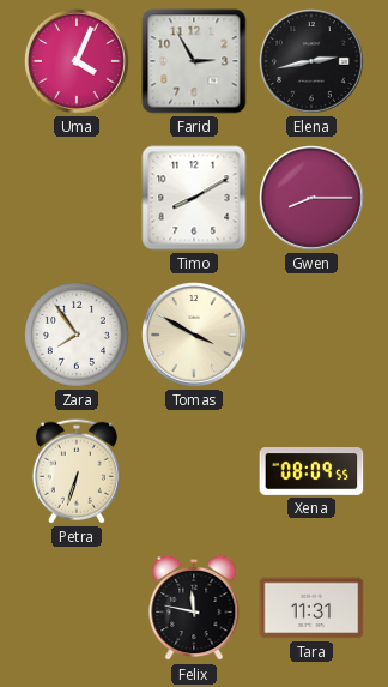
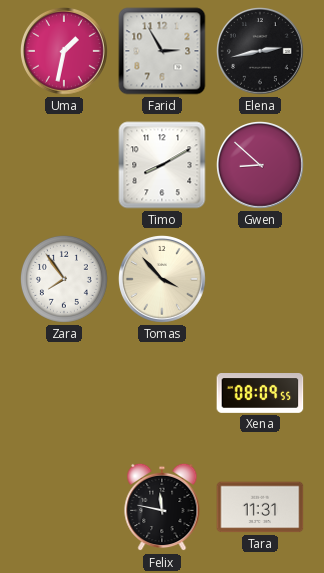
Uma: 4:04 -> 1:32
Gwen: 8:15 -> 8:52
Tomas: 3:50 -> 3:53
Petra: 6:33 -> none
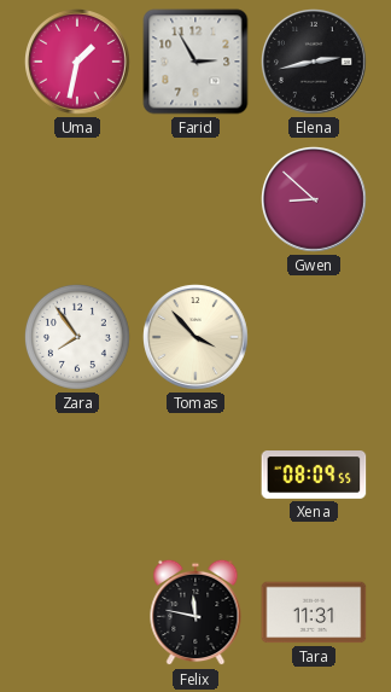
Timo: 8:10 -> none
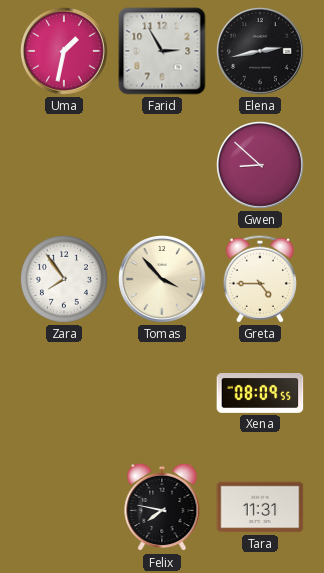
Greta: none -> 4:45
Felix: 11:47 -> 7:47
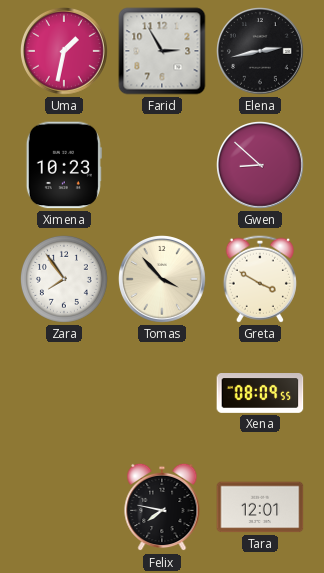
Ximena: none -> 10:23
Greta: 4:45 -> 3:50
Tara: 11:31 -> 12:01
